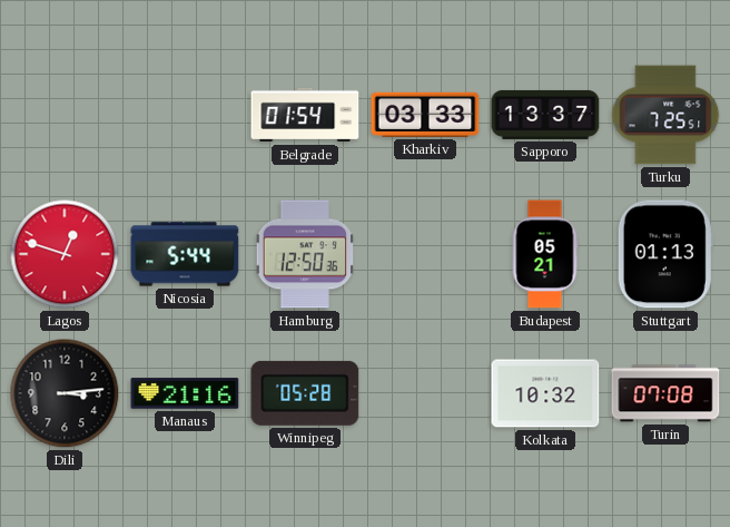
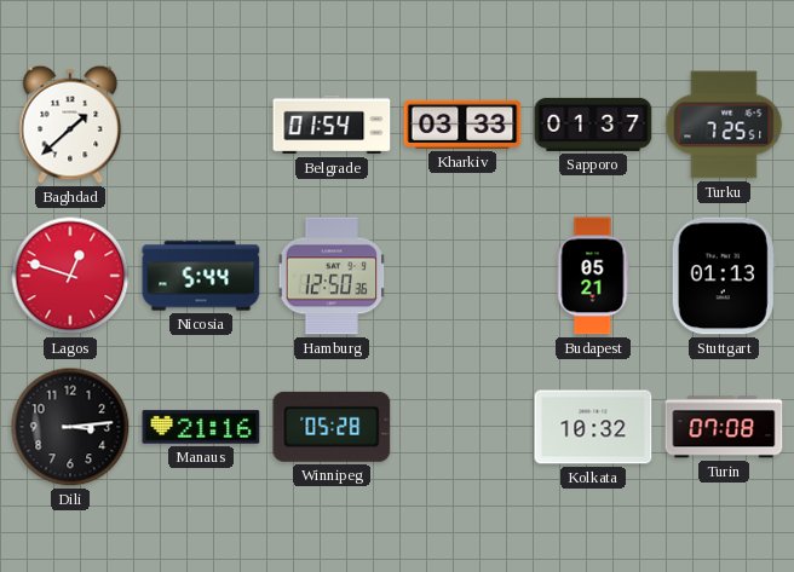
Baghdad: none -> 1:38
Sapporo: 13:37 -> 01:37
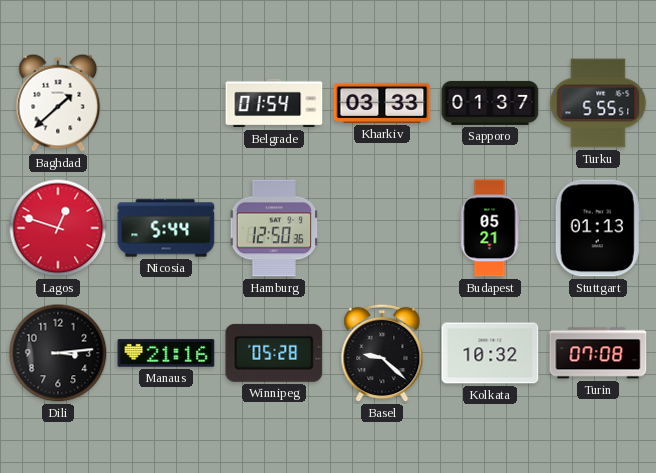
Turku: 7:25 -> 5:55
Basel: none -> 9:22
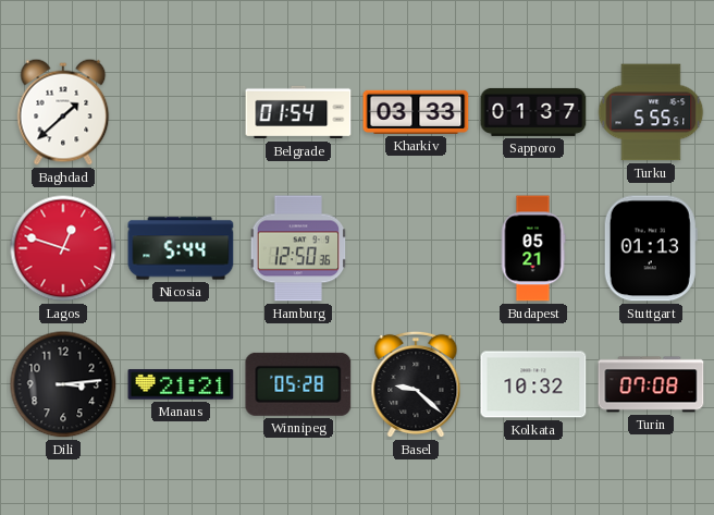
Manaus: 21:16 -> 21:21
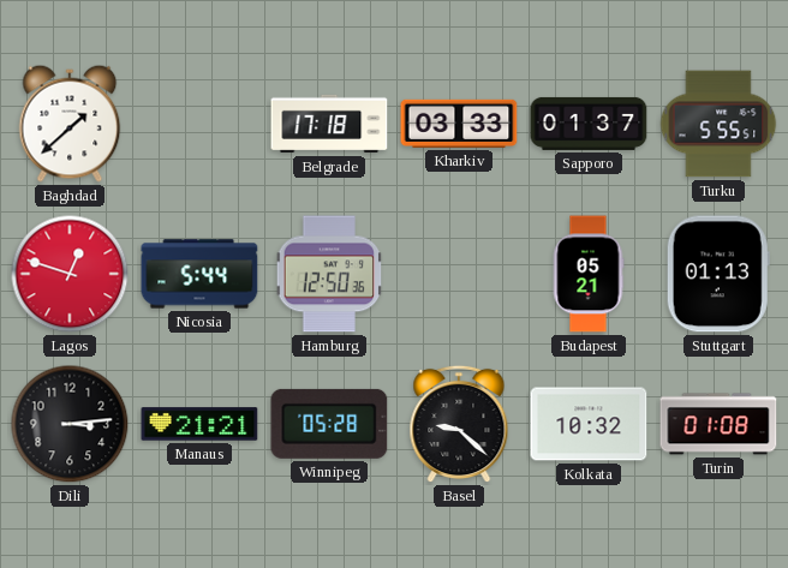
Belgrade: 01:54 -> 17:18
Turin: 07:08 -> 01:08
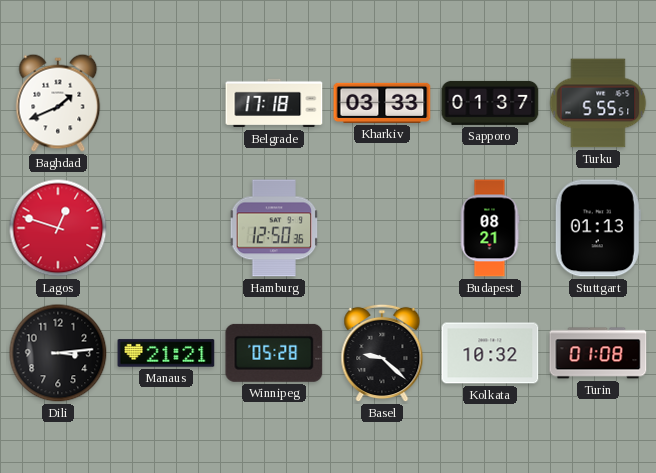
Baghdad: 1:38 -> 1:41
Nicosia: 5:44 -> none
Budapest: 05:21 -> 08:21
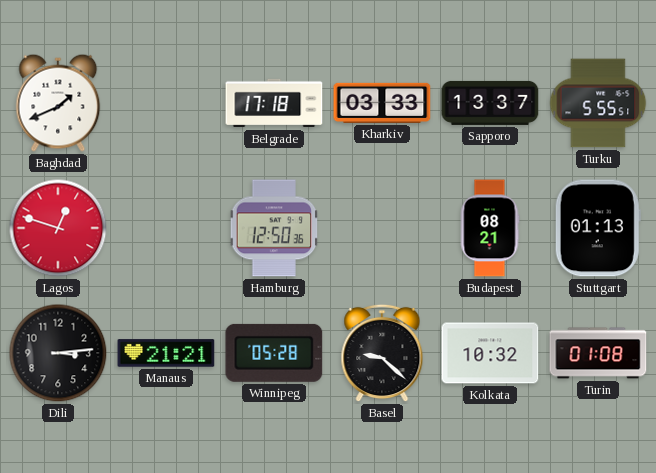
Sapporo: 01:37 -> 13:37
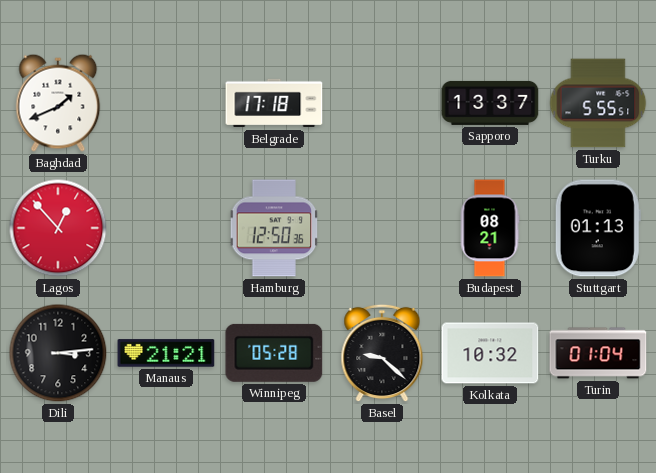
Kharkiv: 03:33 -> none
Lagos: 12:48 -> 12:53
Turin: 01:08 -> 01:04
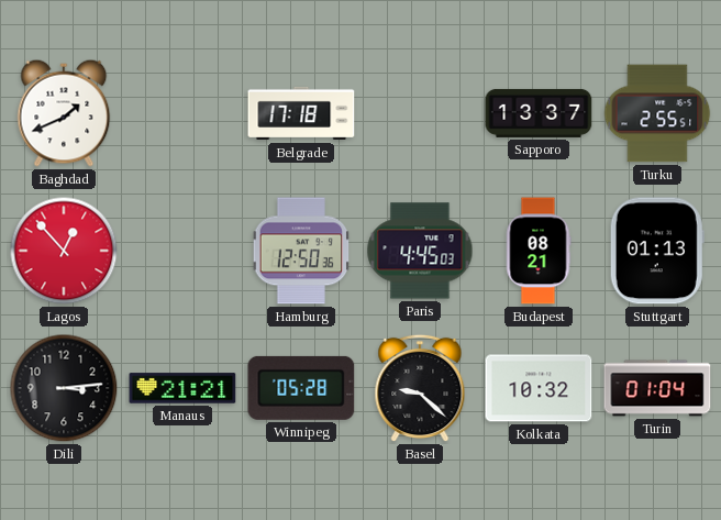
Turku: 5:55 -> 2:55
Paris: none -> 4:45
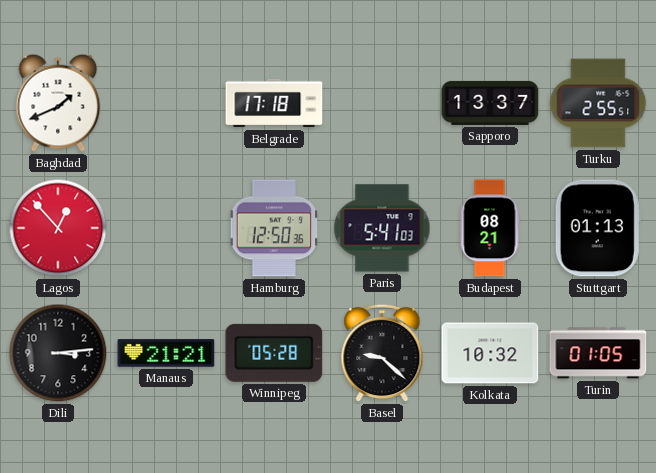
Paris: 4:45 -> 5:41
Turin: 01:04 -> 01:05
